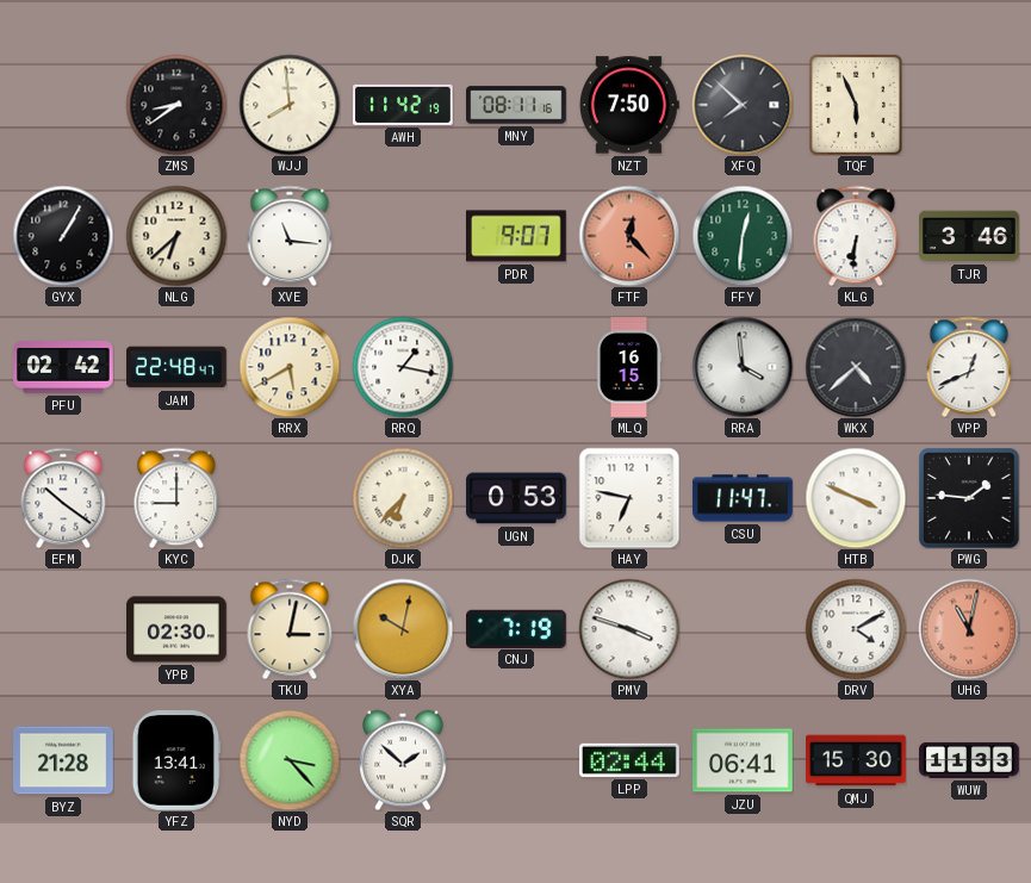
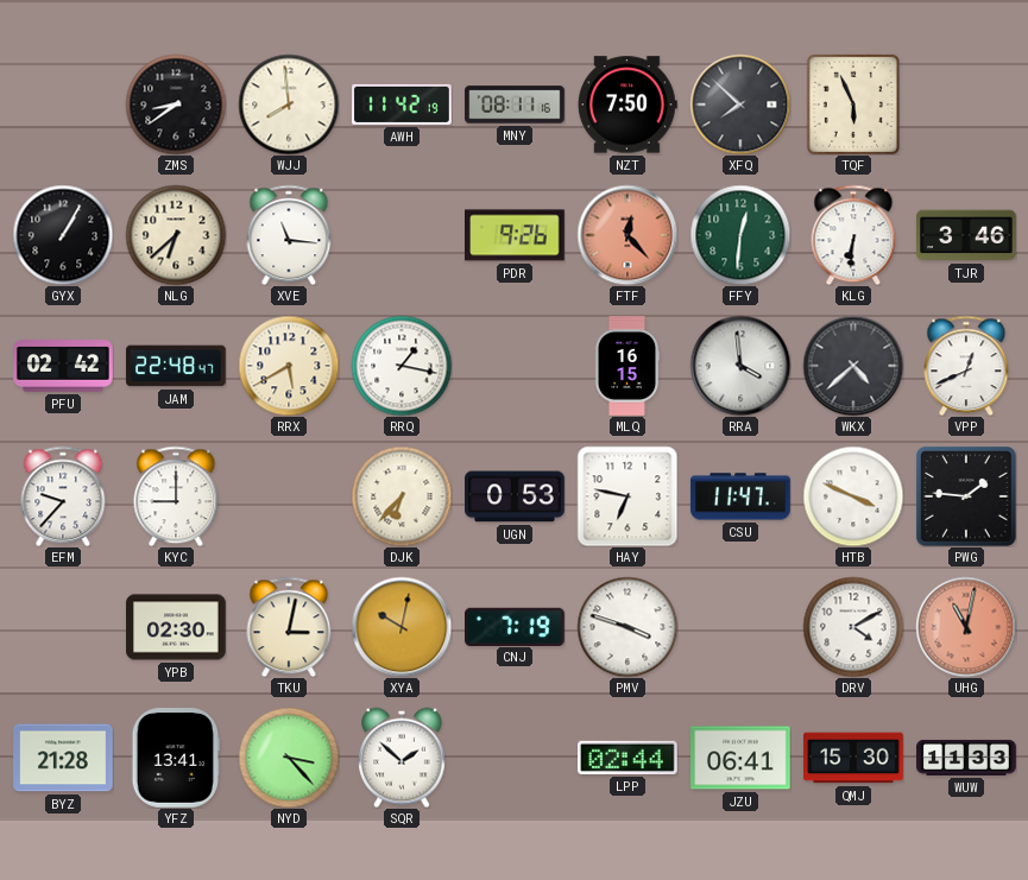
PDR: 9:07 -> 9:26
EFM: 10:21 -> 9:37
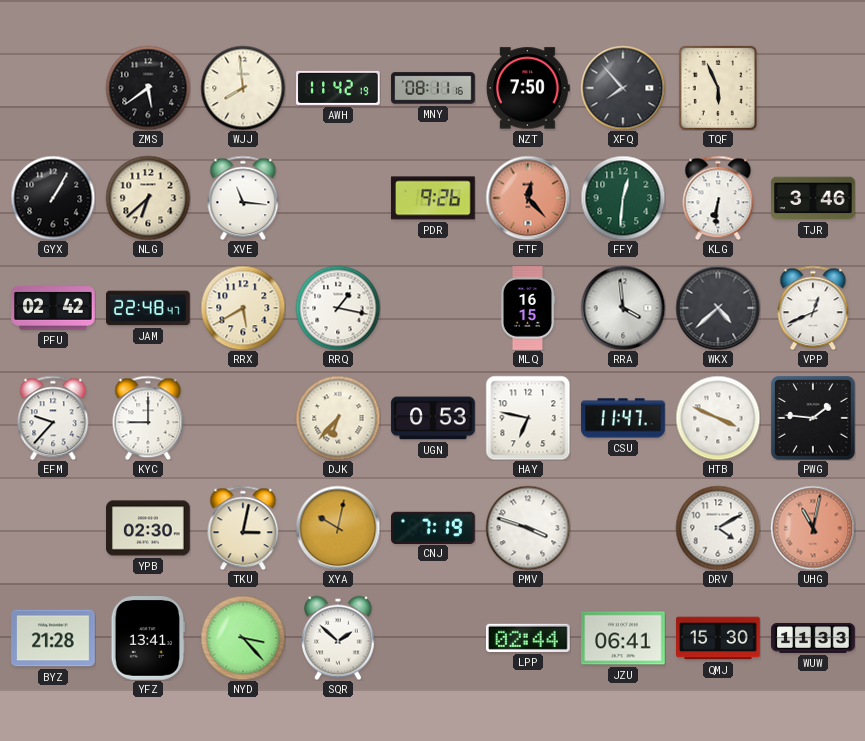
ZMS: 8:39 -> 5:39
XFQ: 7:52 -> 7:53
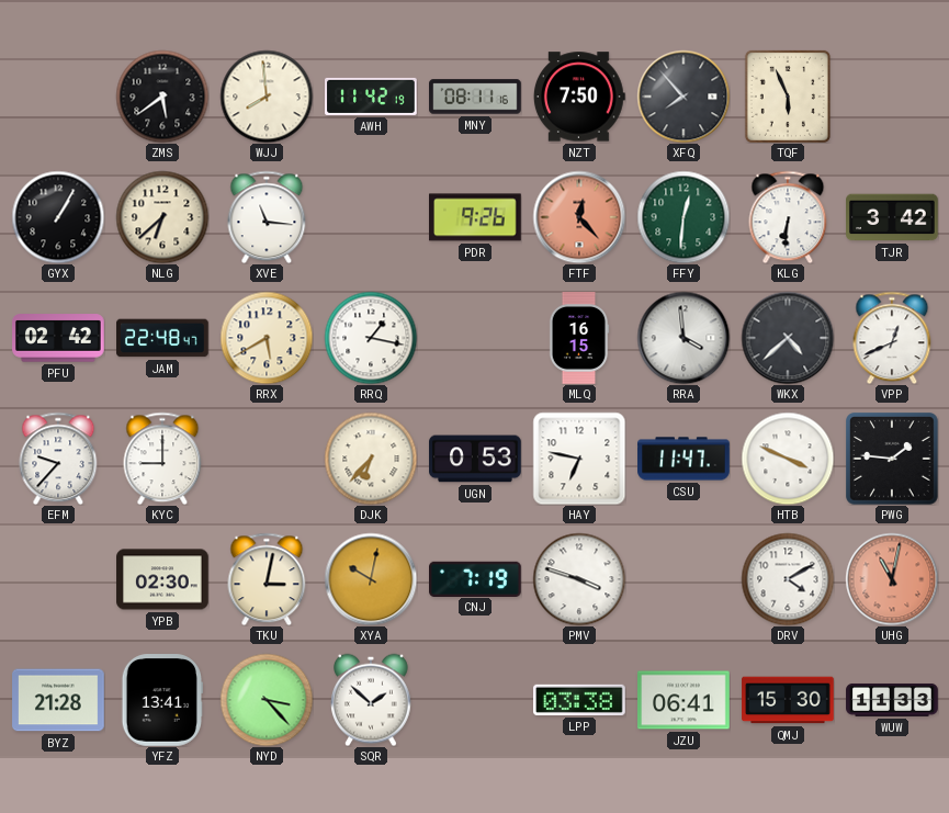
TJR: 3:46 -> 3:42
LPP: 02:44 -> 03:38
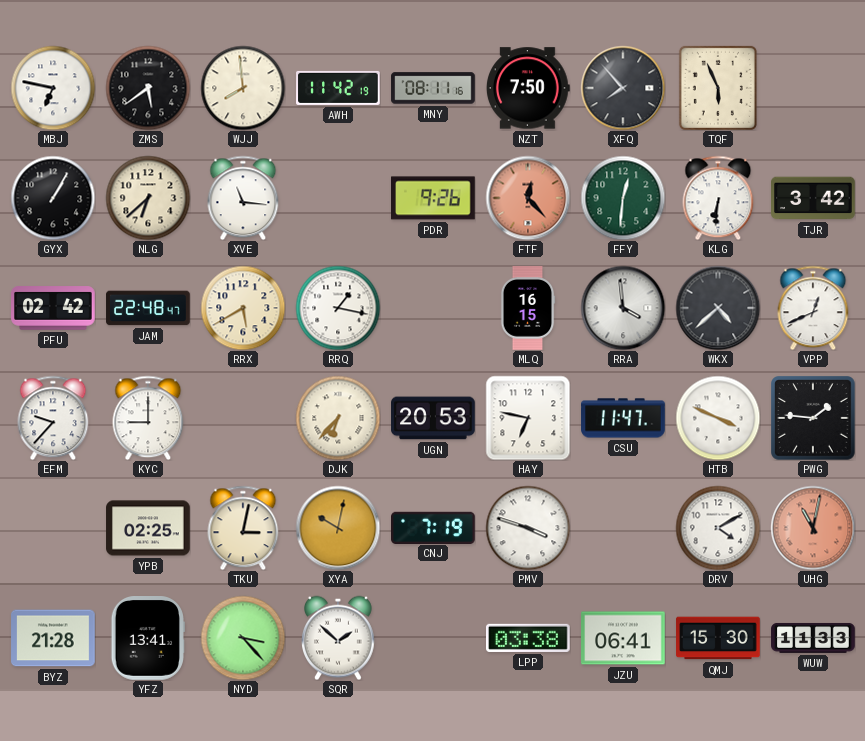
MBJ: none -> 6:47
UGN: 0:53 -> 20:53
YPB: 02:30 -> 02:25
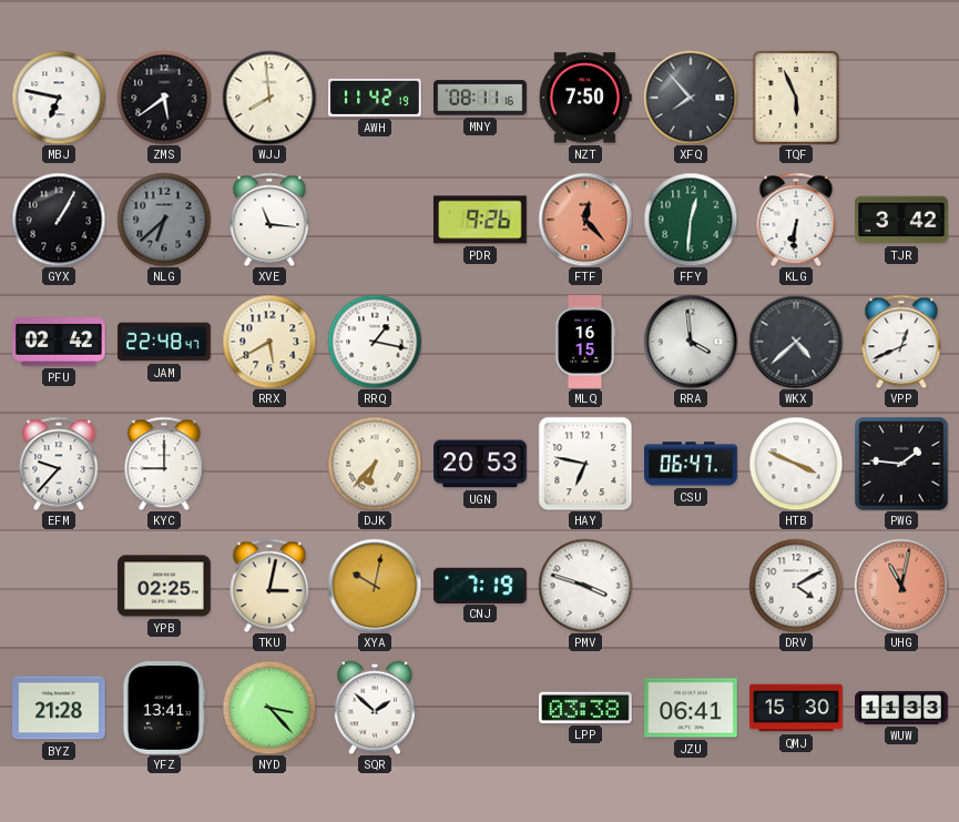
NLG dial: cream -> grey
CSU: 11:47 -> 06:47
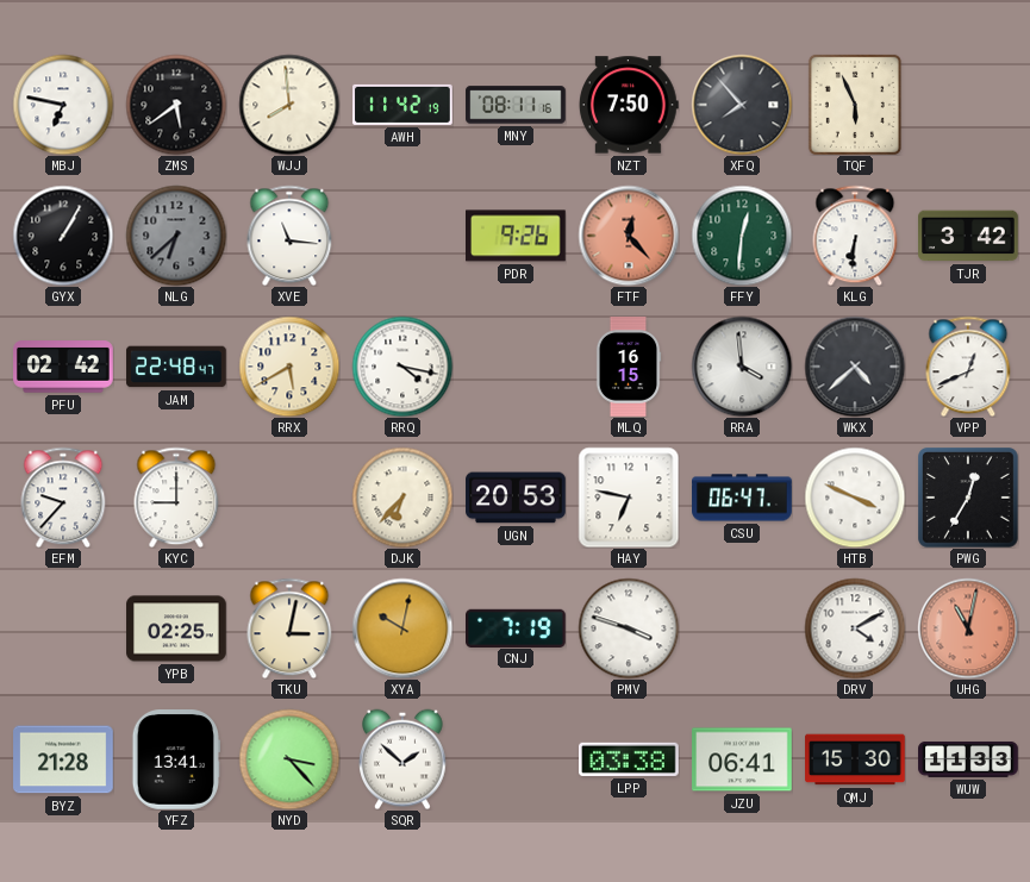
RRQ: 1:17 -> 4:17
PWG: 1:46 -> 12:35
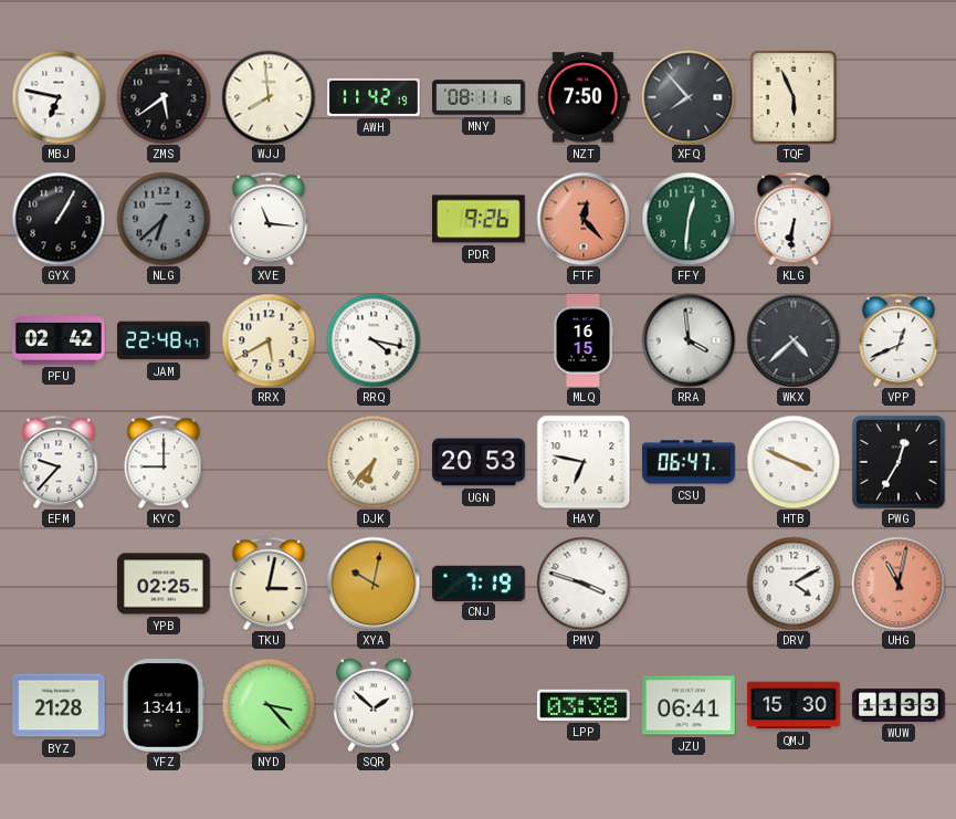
TJR: 3:42 -> none
